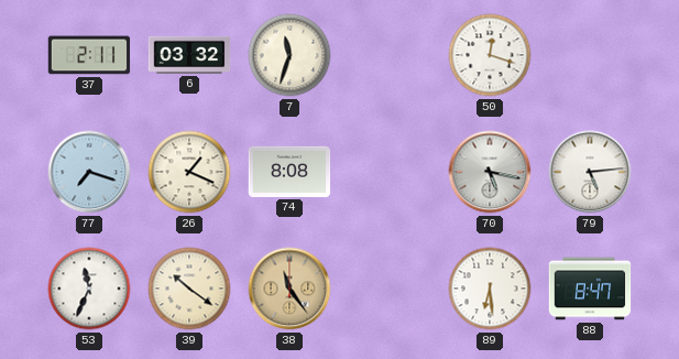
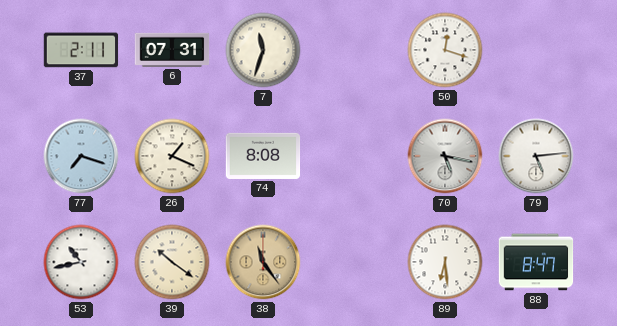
6: 03:32 -> 07:31
53: 11:34 -> 10:43
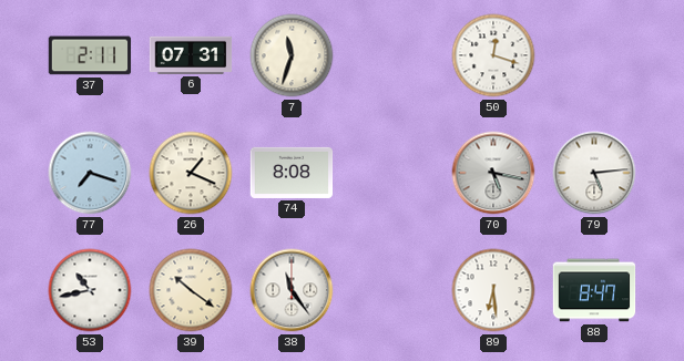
38 dial: champagne -> white
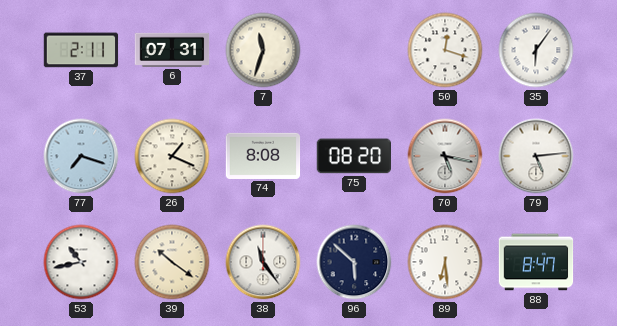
35: none -> 6:06
75: none -> 08:20
96: none -> 5:52
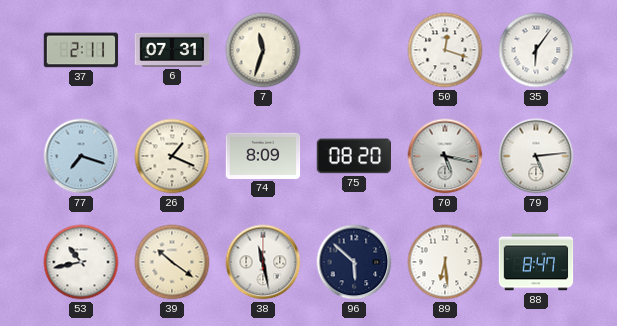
74: 8:08 -> 8:09
38: 11:24 -> 11:28
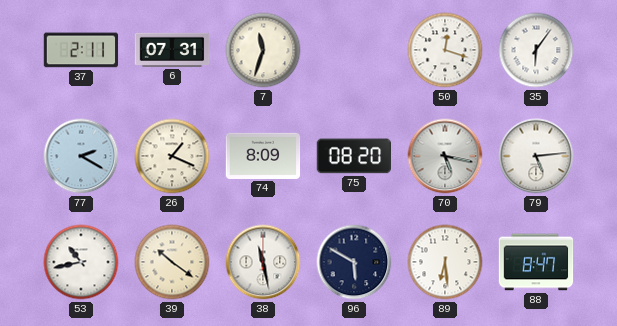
77: 7:18 -> 2:20
96: 5:52 -> 5:50
